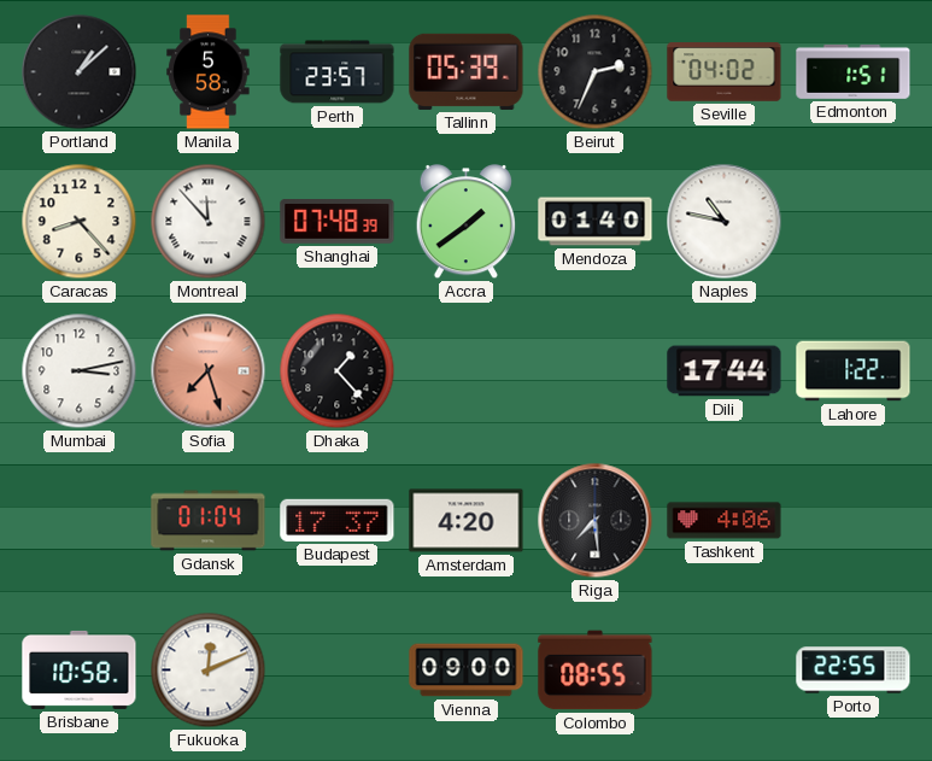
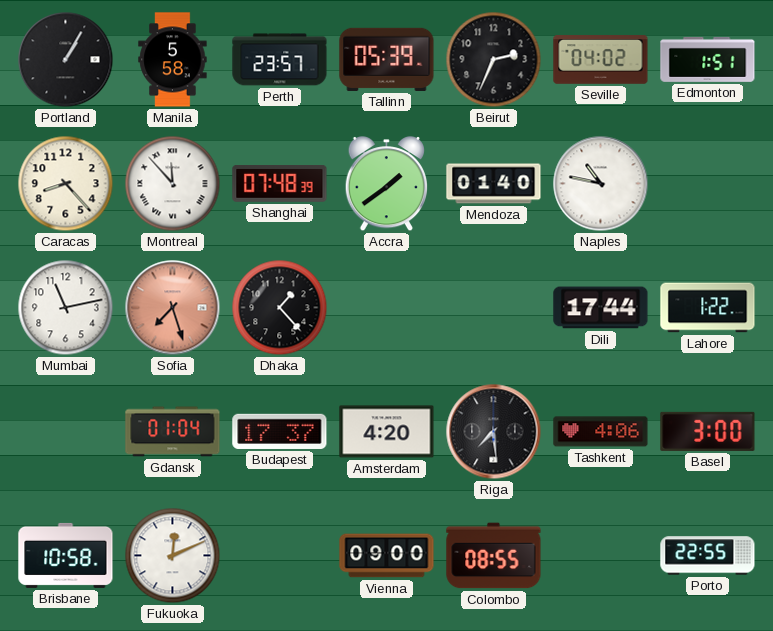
Portland: 1:08 -> 1:05
Mumbai: 3:13 -> 11:13
Basel: none -> 3:00
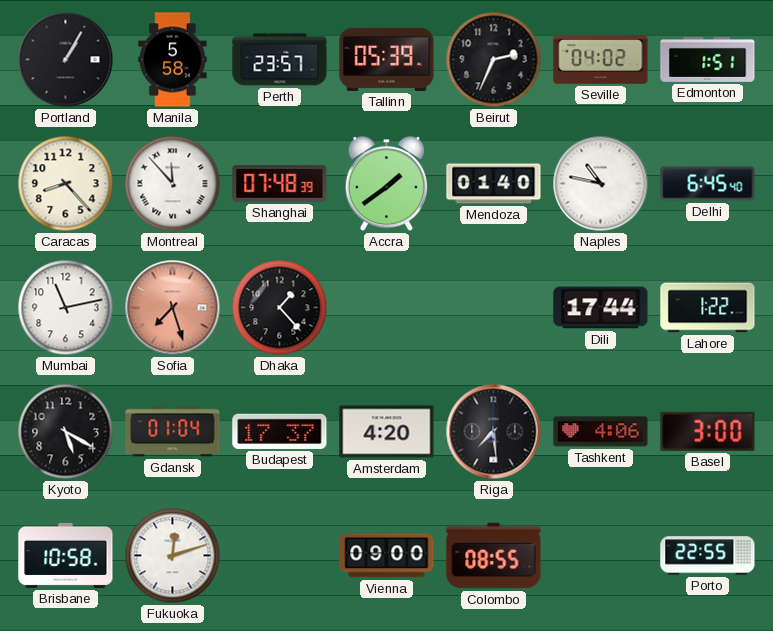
Delhi: none -> 6:45
Kyoto: none -> 5:20
Fukuoka: 12:11 -> 12:12
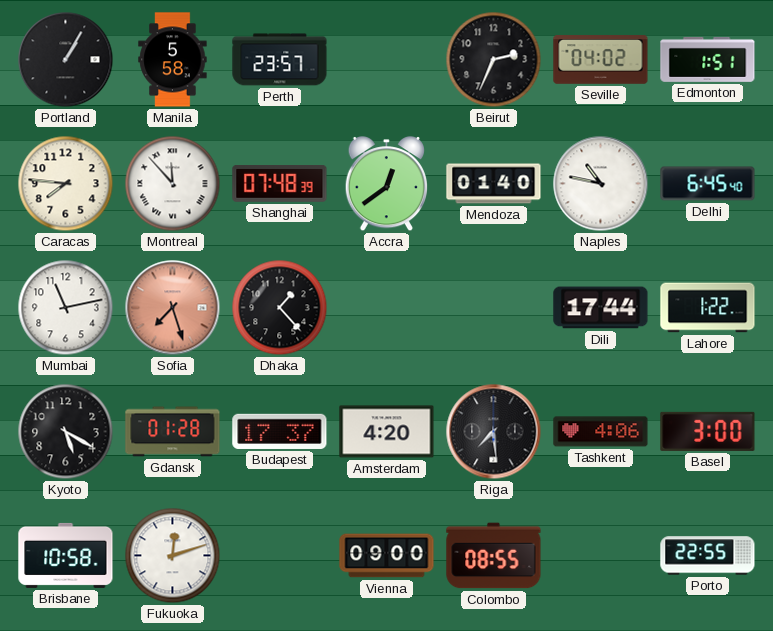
Tallinn: 05:39 -> none
Caracas: 8:23 -> 7:46
Accra: 1:39 -> 12:39
Gdansk: 01:04 -> 01:28
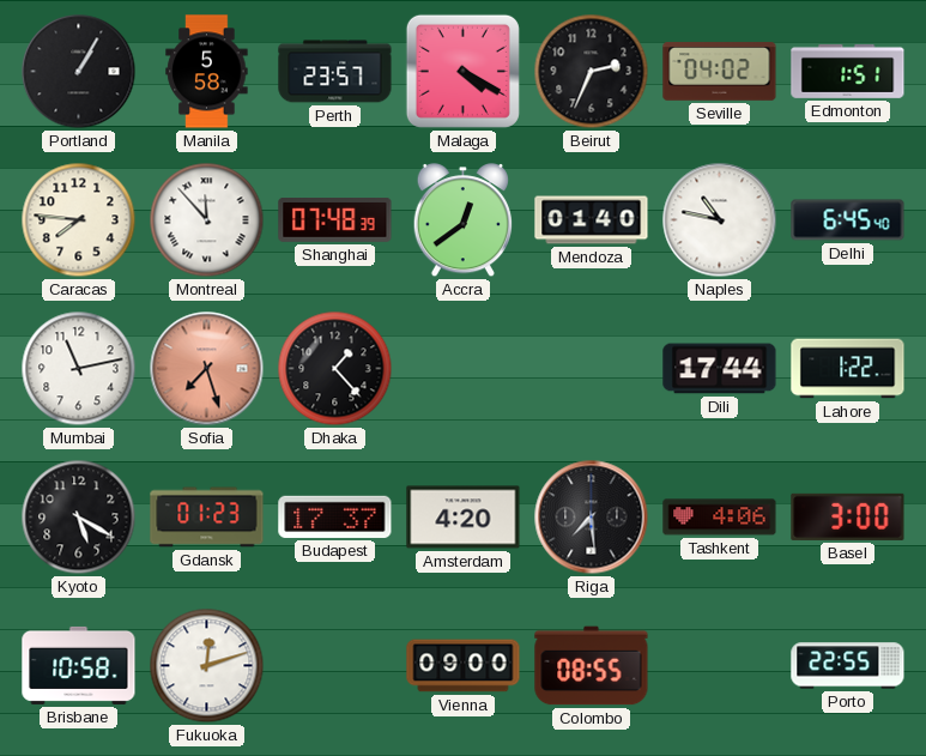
Malaga: none -> 4:20
Gdansk: 01:28 -> 01:23
